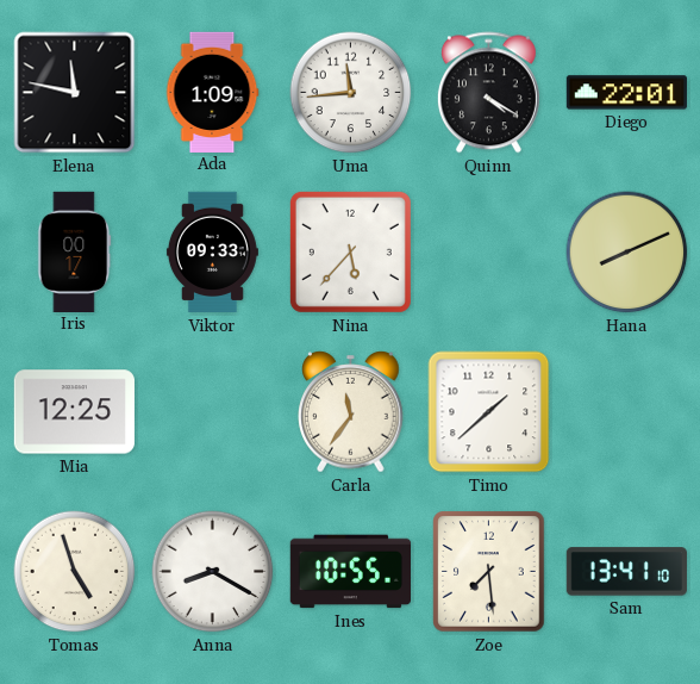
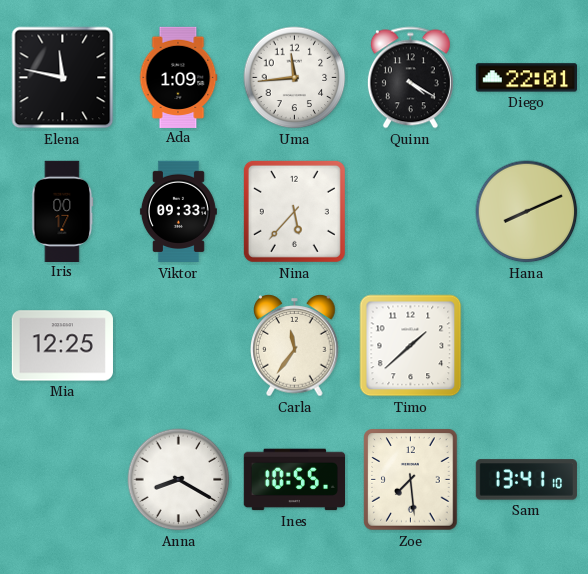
Tomas: 4:57 -> none
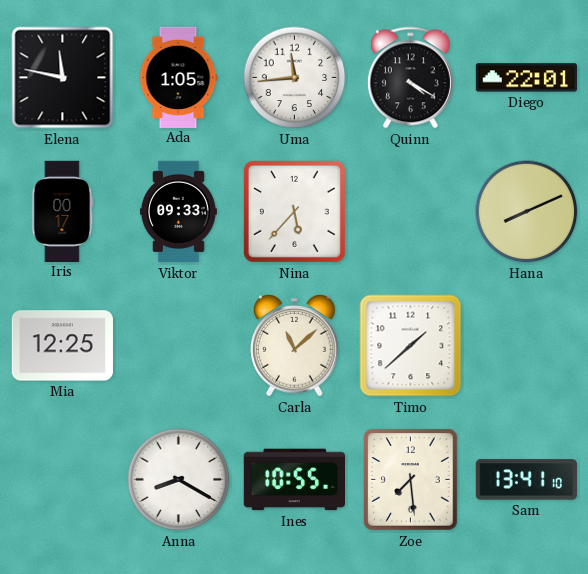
Ada: 1:09 -> 1:05
Carla: 11:36 -> 11:08
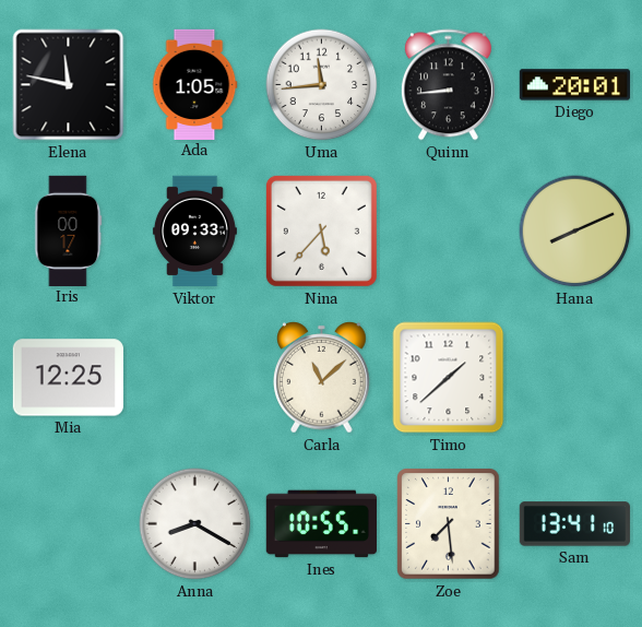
Quinn: 4:20 -> 8:44
Diego: 22:01 -> 20:01
